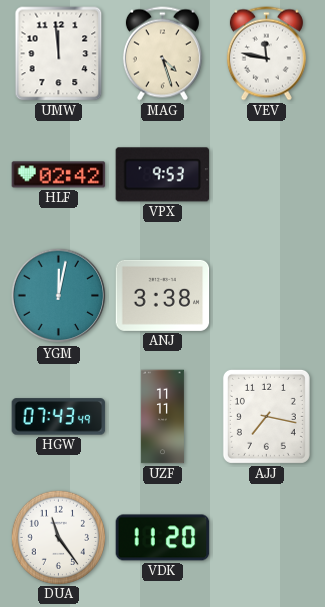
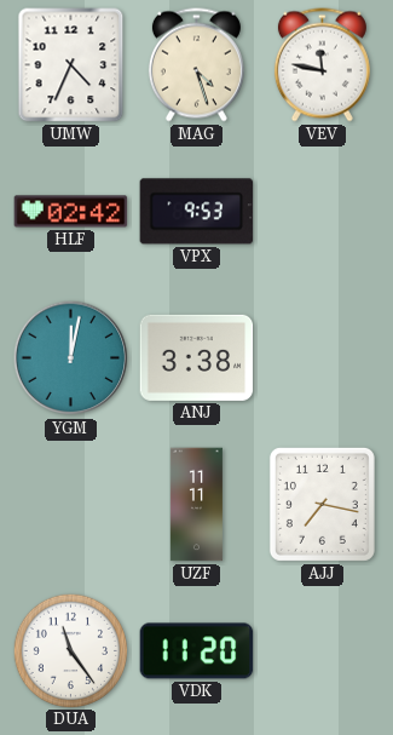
UMW: 11:59 -> 4:34
HGW: 07:43 -> none
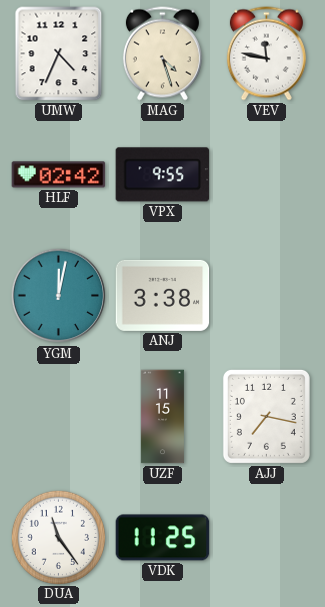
VPX: 9:53 -> 9:55
UZF: 11:11 -> 11:15
VDK: 11:20 -> 11:25
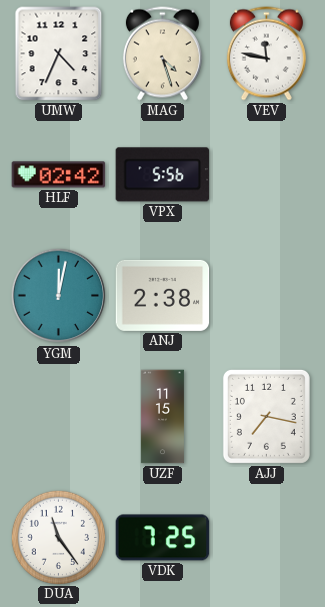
VPX: 9:55 -> 5:56
ANJ: 3:38 -> 2:38
VDK: 11:25 -> 7:25
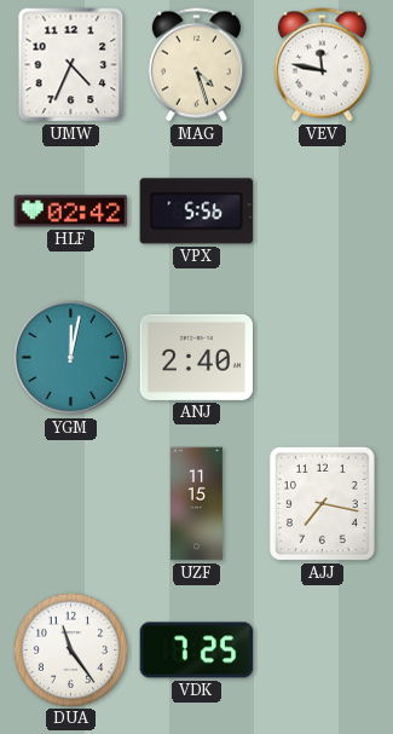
ANJ: 2:38 -> 2:40
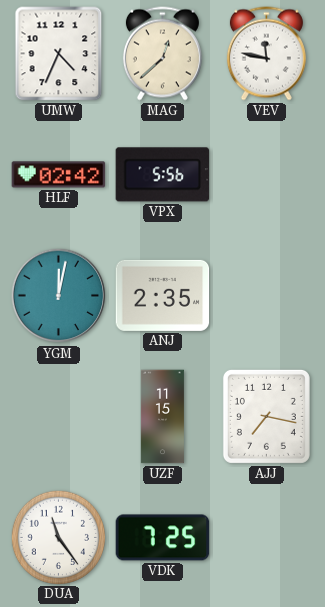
MAG: 4:27 -> 12:38
ANJ: 2:40 -> 2:35
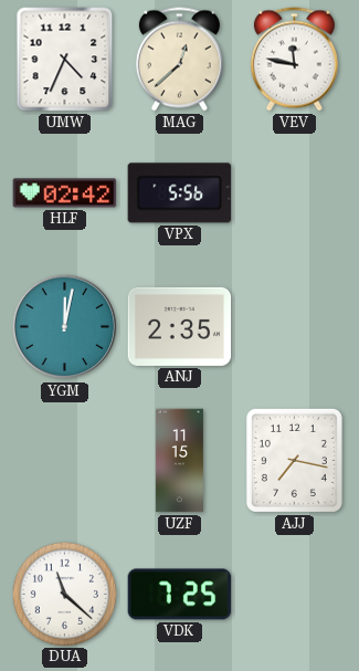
DUA: 11:24 -> 11:22
